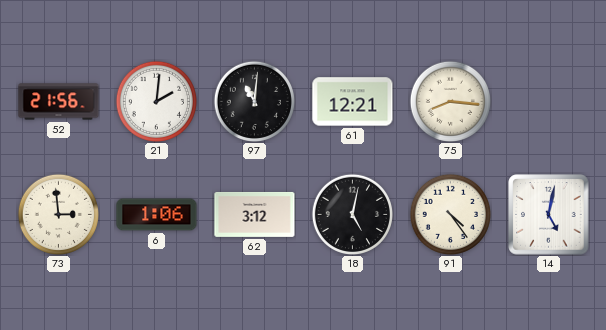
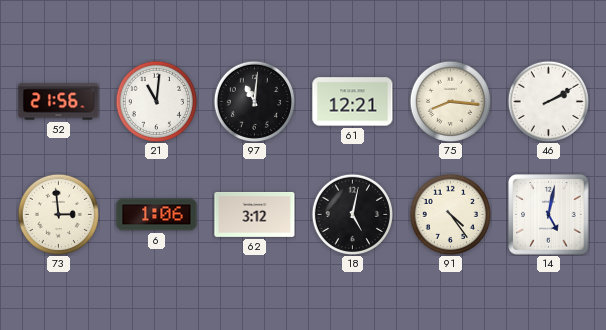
21: 2:01 -> 11:01
46: none -> 2:10
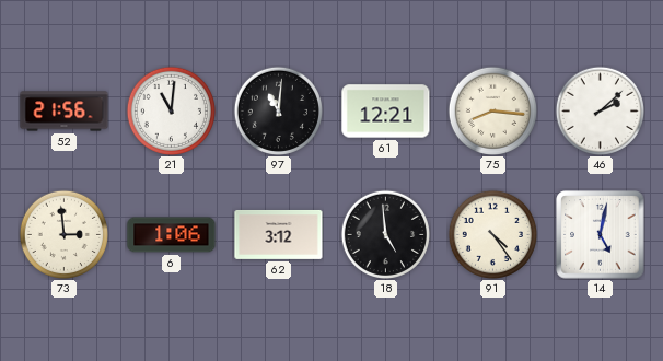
46: 2:10 -> 2:08
18: 5:02 -> 4:59
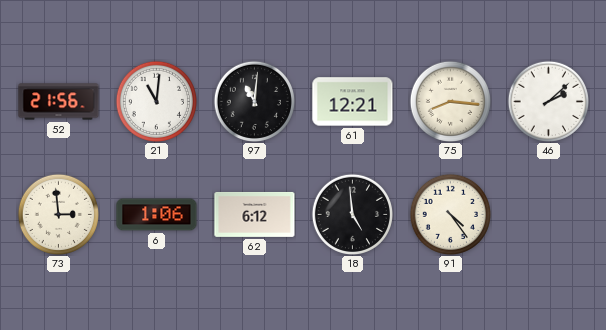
62: 3:12 -> 6:12
14: 5:02 -> none
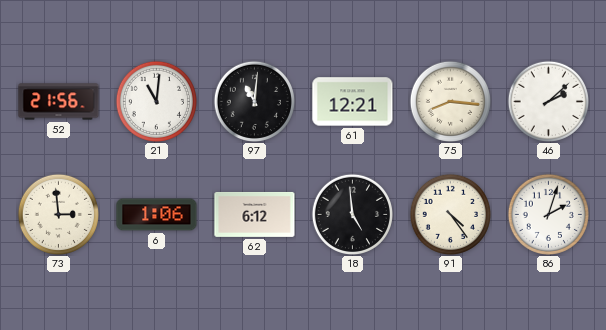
86: none -> 2:03
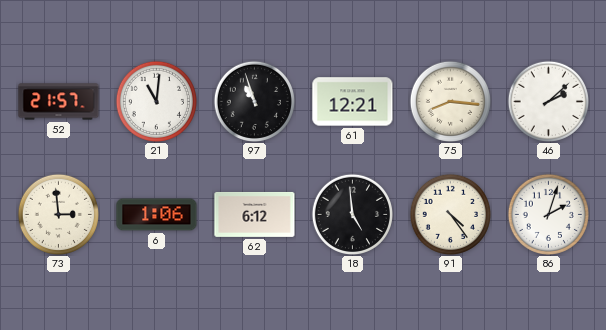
52: 21:56 -> 21:57
97: 11:01 -> 10:57
